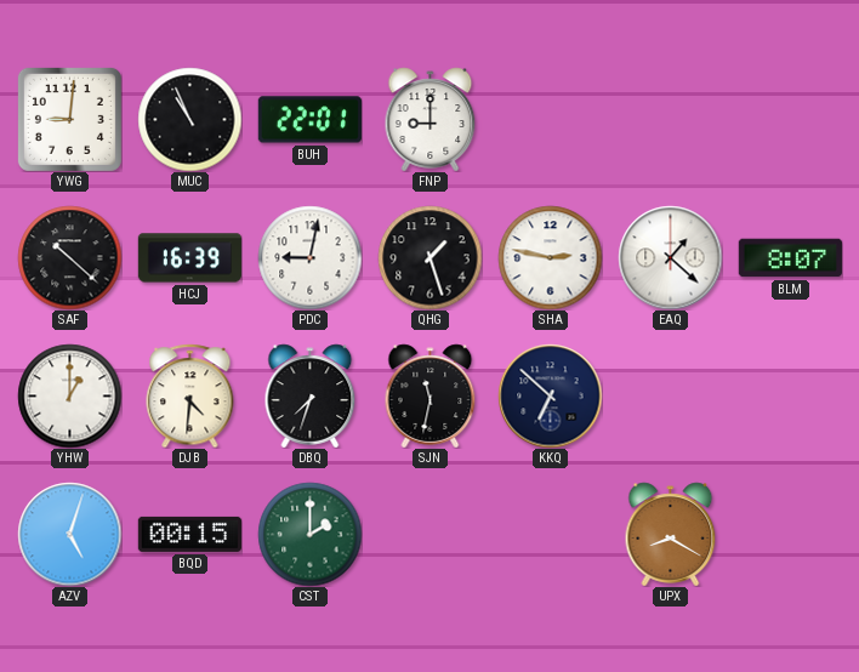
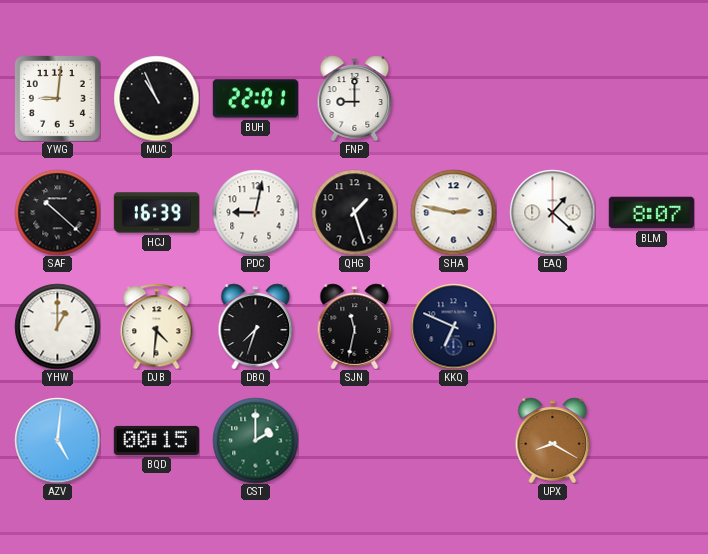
KKQ: 6:52 -> 6:49
AZV: 5:03 -> 5:01
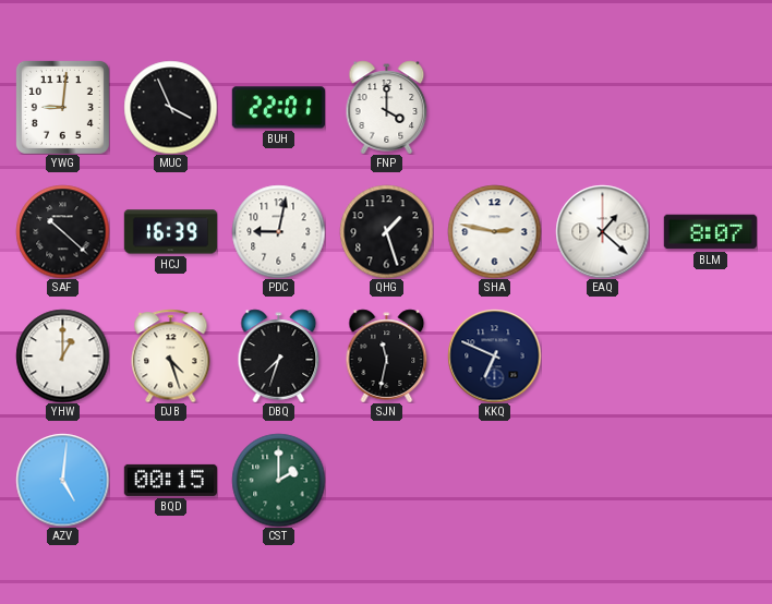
MUC: 10:56 -> 3:56
FNP: 9:00 -> 4:00
DJB: 4:31 -> 4:27
UPX: 8:20 -> none
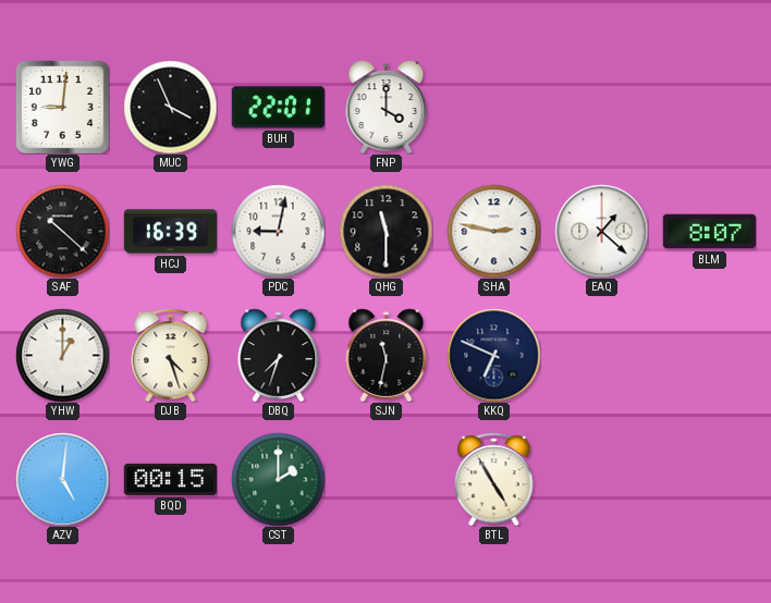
QHG: 1:27 -> 11:30
BTL: none -> 4:55
